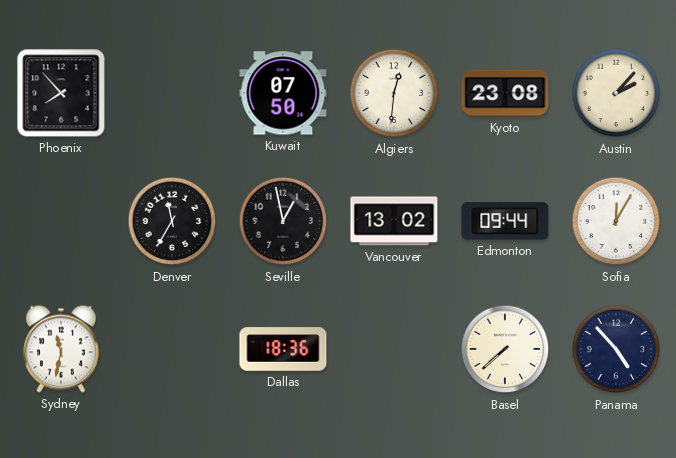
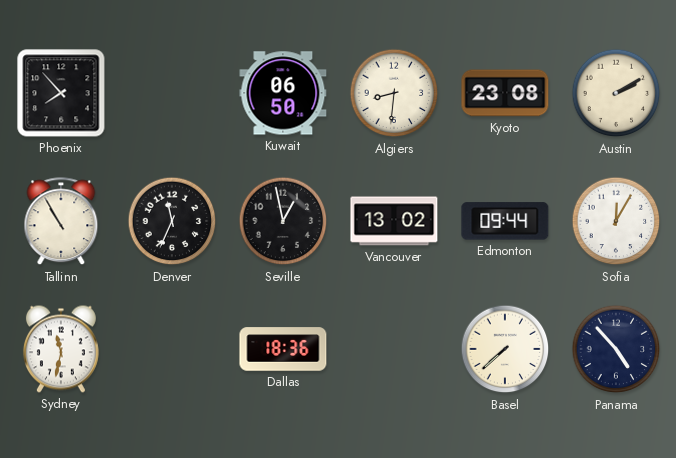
Kuwait: 07:50 -> 06:50
Algiers: 12:31 -> 8:31
Austin: 2:07 -> 2:10
Tallinn: none -> 10:55
Denver: 11:35 -> 11:34
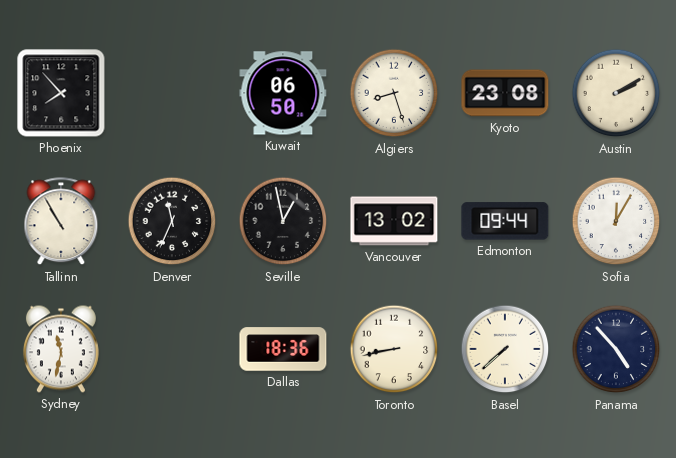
Algiers: 8:31 -> 8:27
Toronto: none -> 8:43
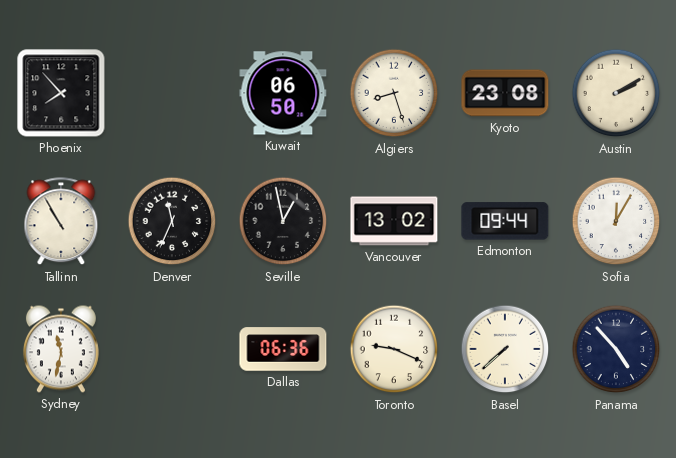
Dallas: 18:36 -> 06:36
Toronto: 8:43 -> 9:19
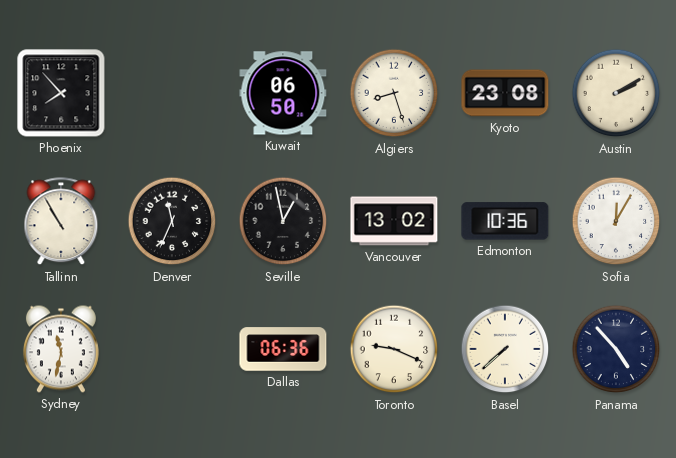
Edmonton: 09:44 -> 10:36
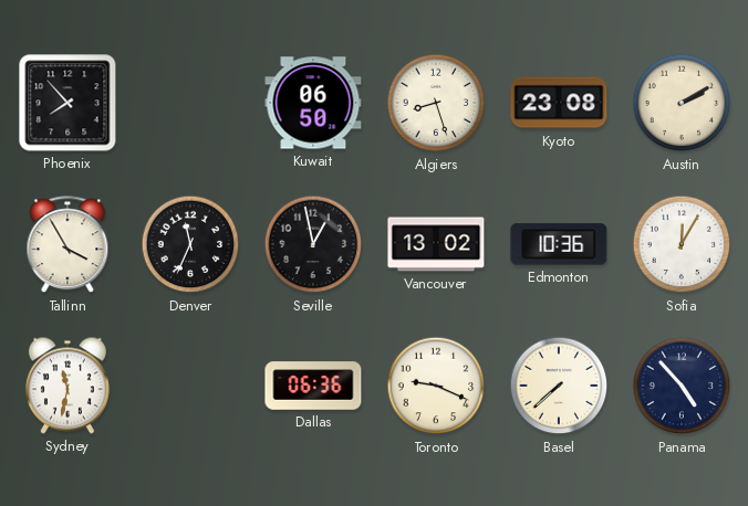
Tallinn: 10:55 -> 3:55
